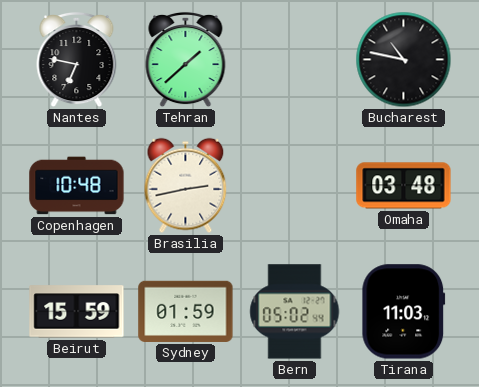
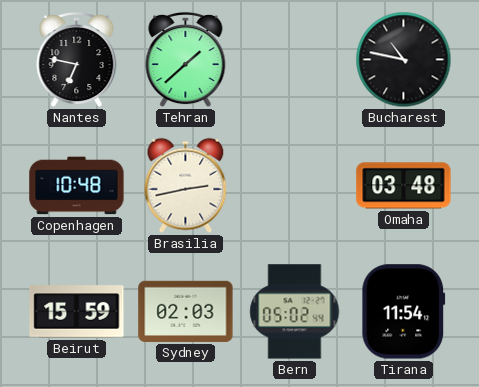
Sydney: 01:59 -> 02:03
Tirana: 11:03 -> 11:54
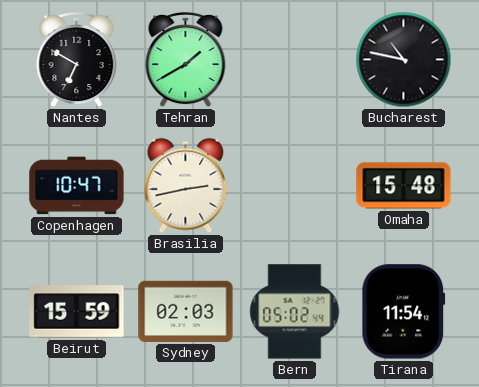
Nantes: 6:47 -> 6:50
Tehran: 1:38 -> 1:40
Copenhagen: 10:48 -> 10:47
Omaha: 03:48 -> 15:48
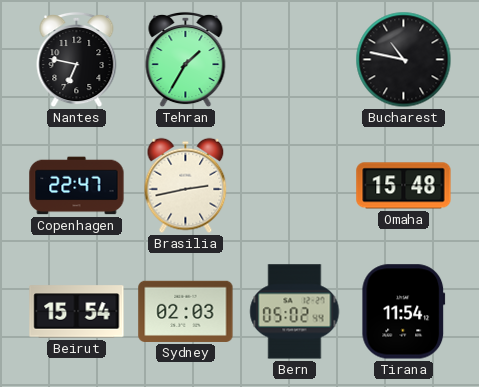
Nantes: 6:50 -> 6:47
Tehran: 1:40 -> 1:35
Copenhagen: 10:47 -> 22:47
Beirut: 15:59 -> 15:54
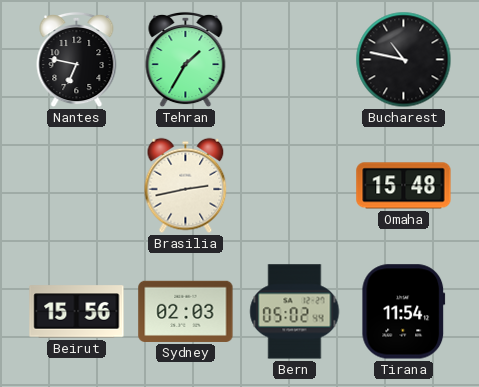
Copenhagen: 22:47 -> none
Beirut: 15:54 -> 15:56
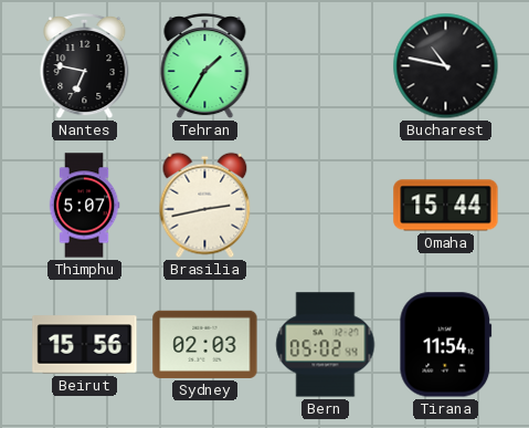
Thimphu: none -> 5:07
Omaha: 15:48 -> 15:44
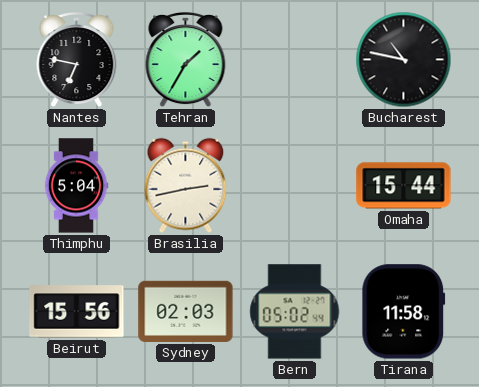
Thimphu: 5:07 -> 5:04
Tirana: 11:54 -> 11:58
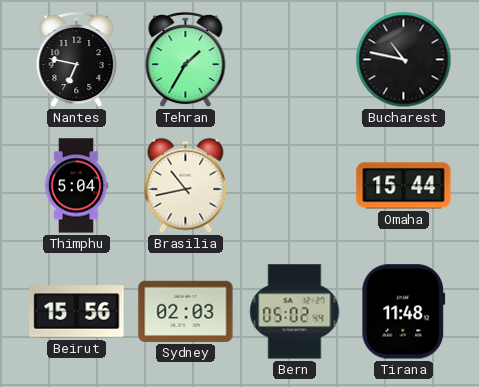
Brasilia: 2:43 -> 10:43
Tirana: 11:58 -> 11:48
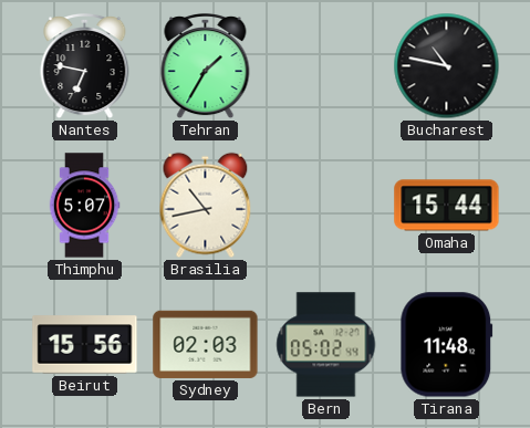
Thimphu: 5:04 -> 5:07
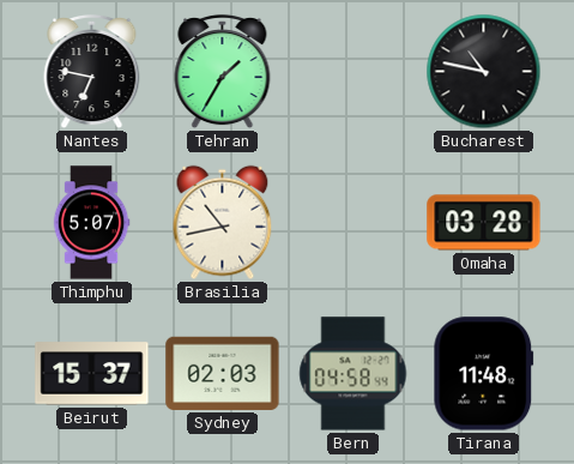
Omaha: 15:44 -> 03:28
Beirut: 15:56 -> 15:37
Bern: 05:02 -> 04:58
